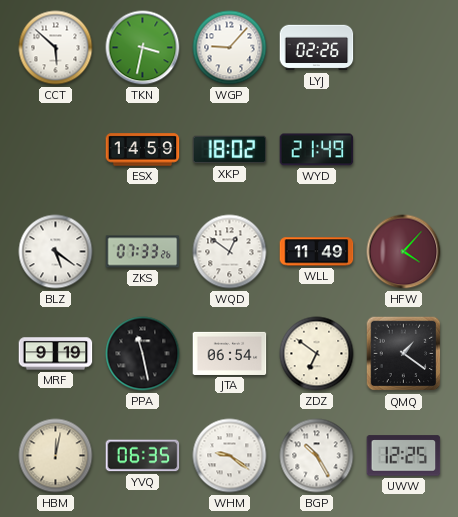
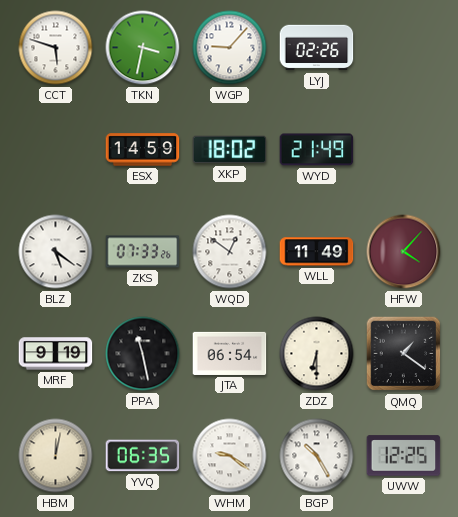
CCT: 5:52 -> 5:48
ZDZ: 6:51 -> 6:30
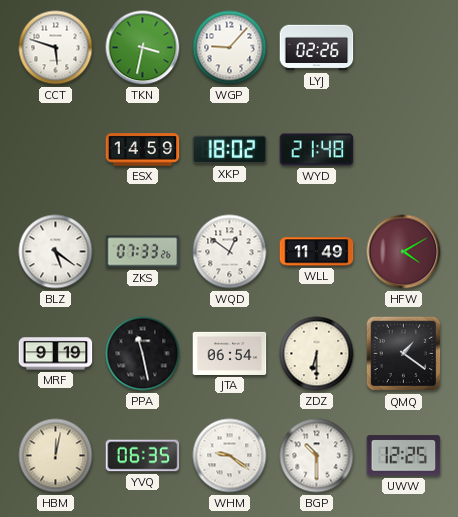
WYD: 21:49 -> 21:48
HFW: 4:07 -> 4:10
BGP: 10:25 -> 10:30
